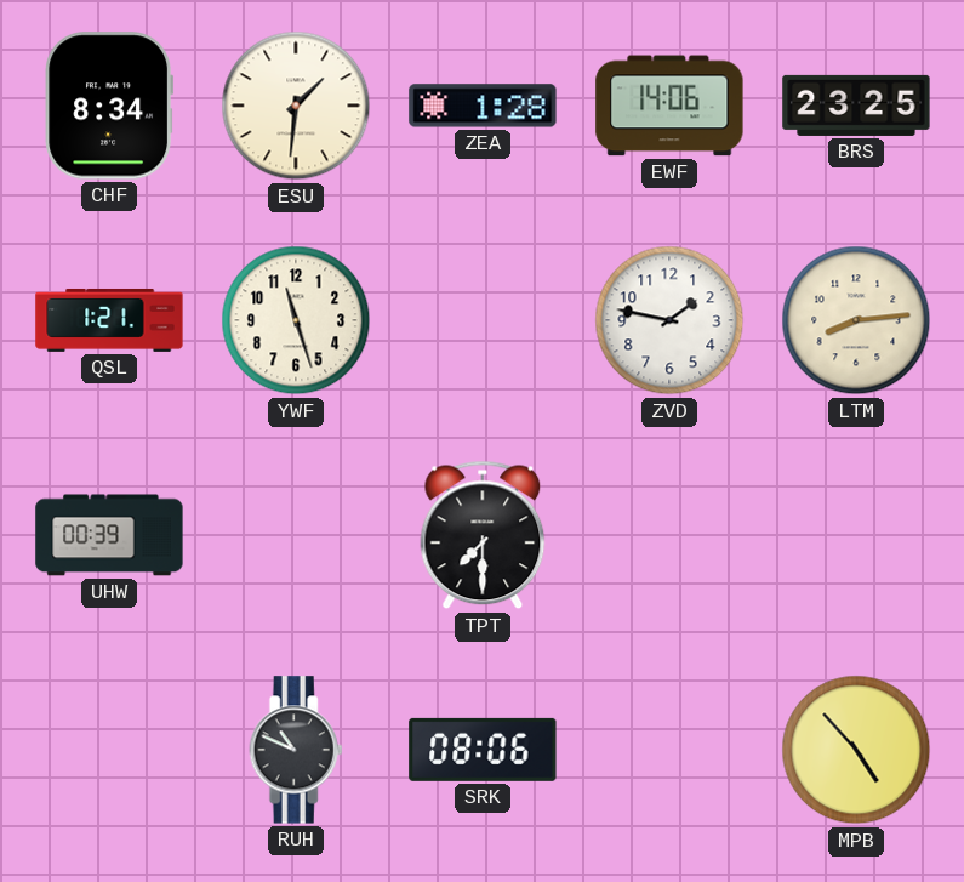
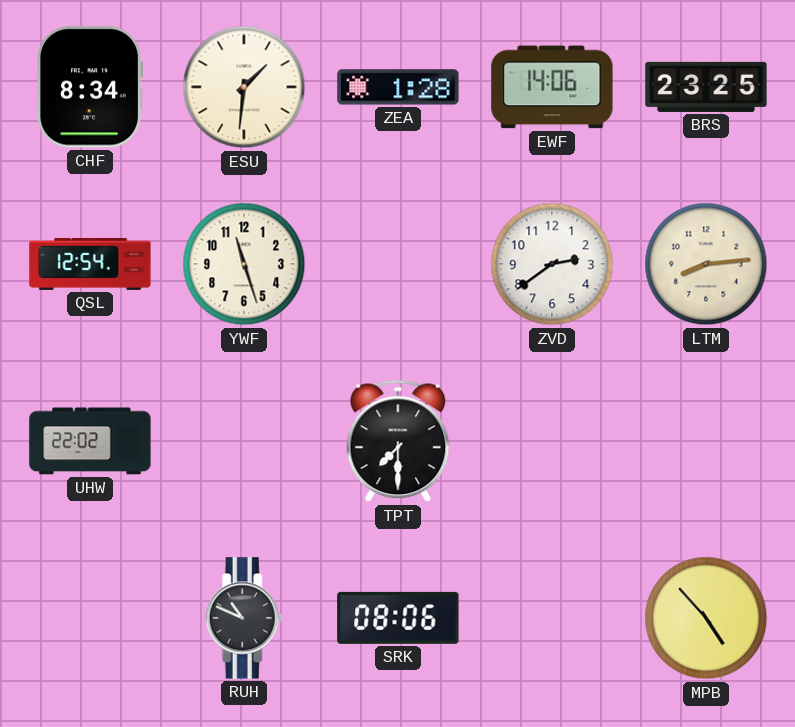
QSL: 1:21 -> 12:54
ZVD: 1:47 -> 2:39
UHW: 00:39 -> 22:02
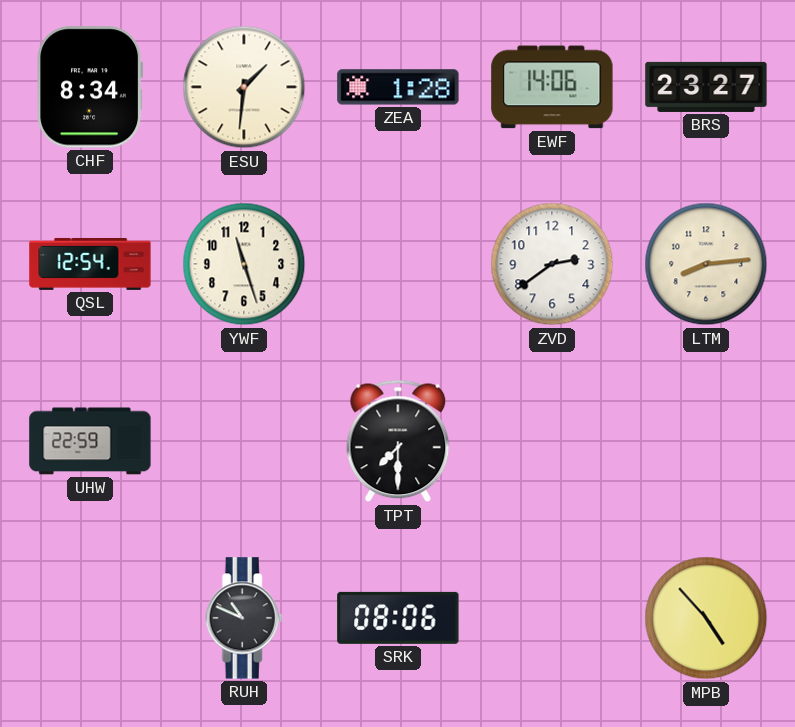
BRS: 23:25 -> 23:27
UHW: 22:02 -> 22:59
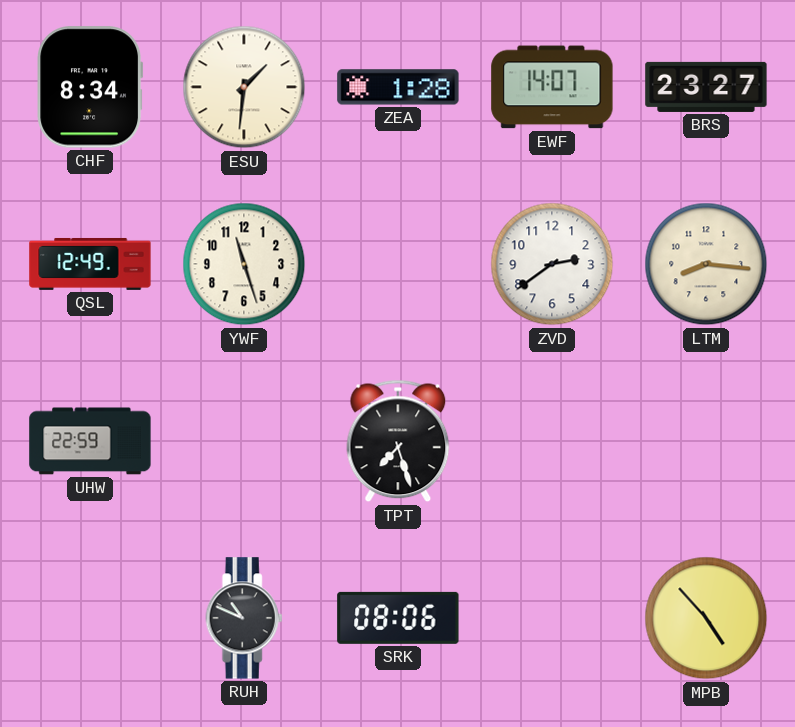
EWF: 14:06 -> 14:07
QSL: 12:54 -> 12:49
LTM: 8:14 -> 8:16
TPT: 7:30 -> 7:27
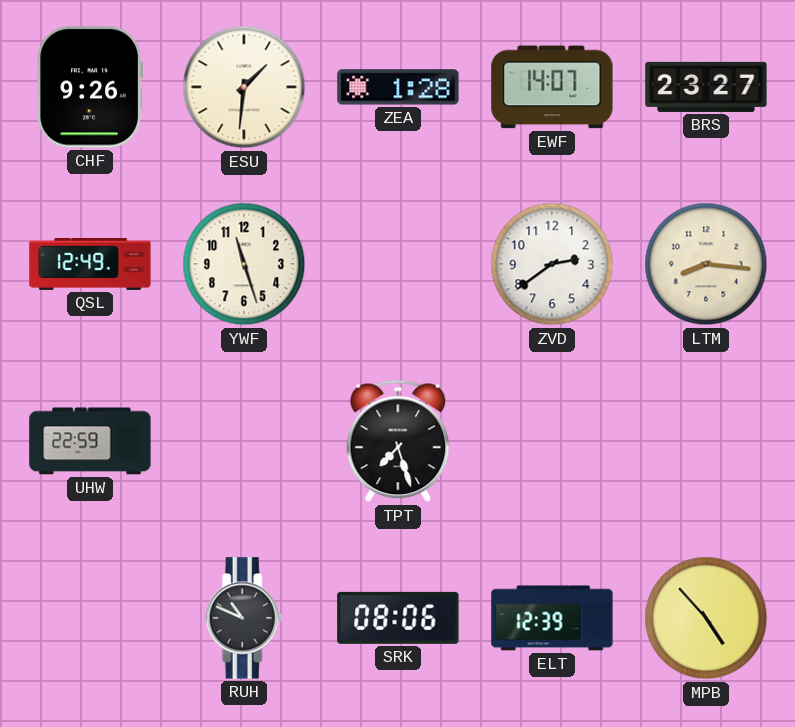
CHF: 8:34 -> 9:26
ELT: none -> 12:39
